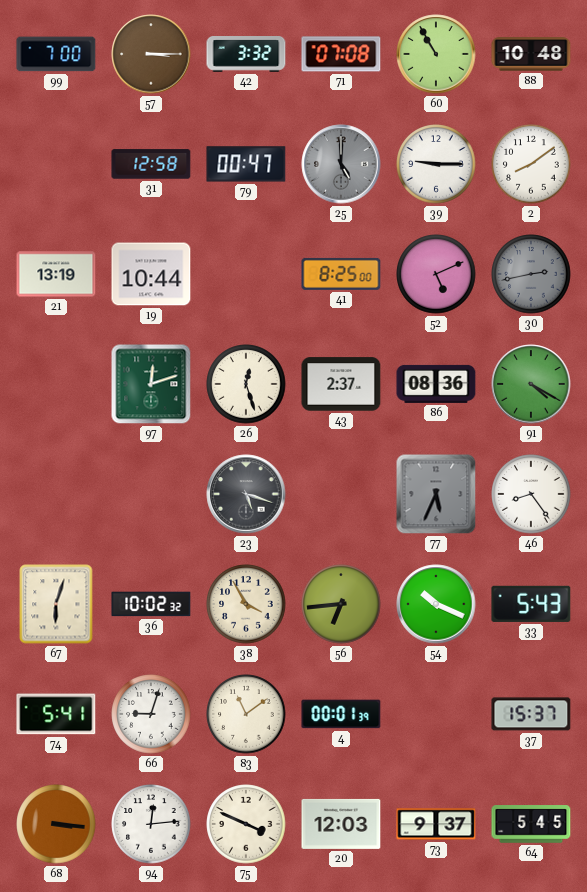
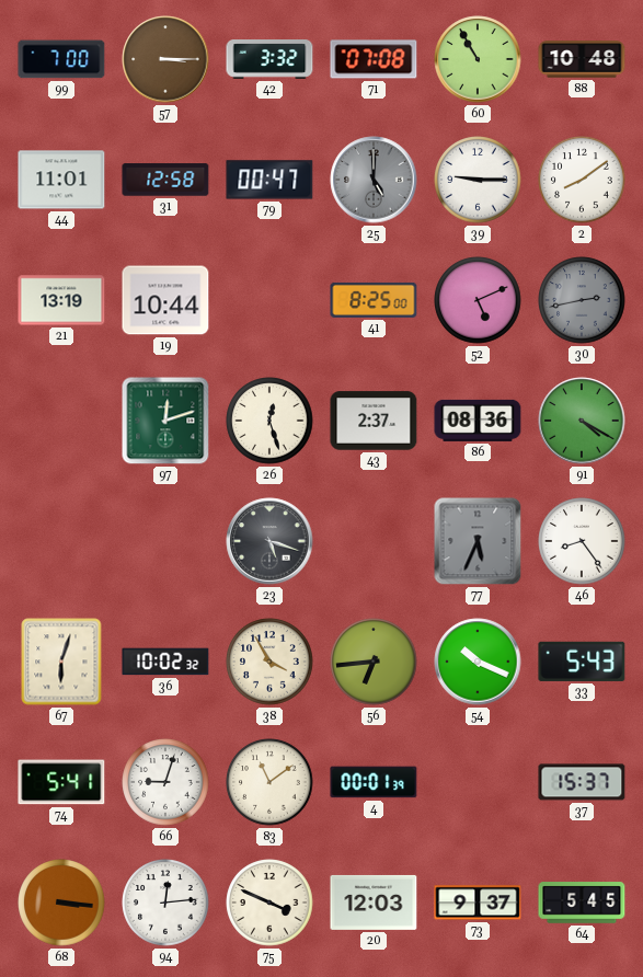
44: none -> 11:01
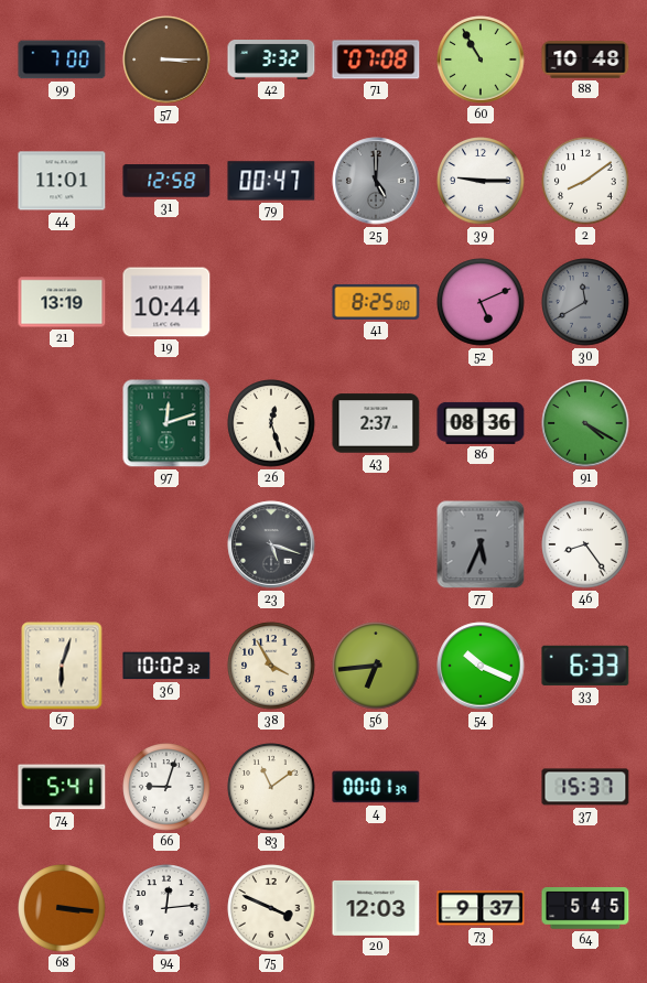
30: 2:43 -> 11:40
33: 5:43 -> 6:33
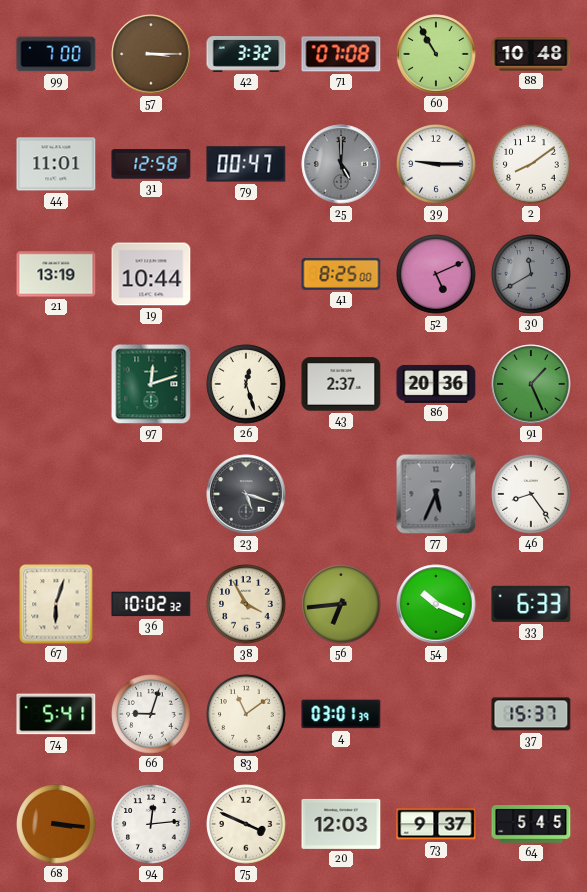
86: 08:36 -> 20:36
91: 4:20 -> 1:26
4: 00:01 -> 03:01
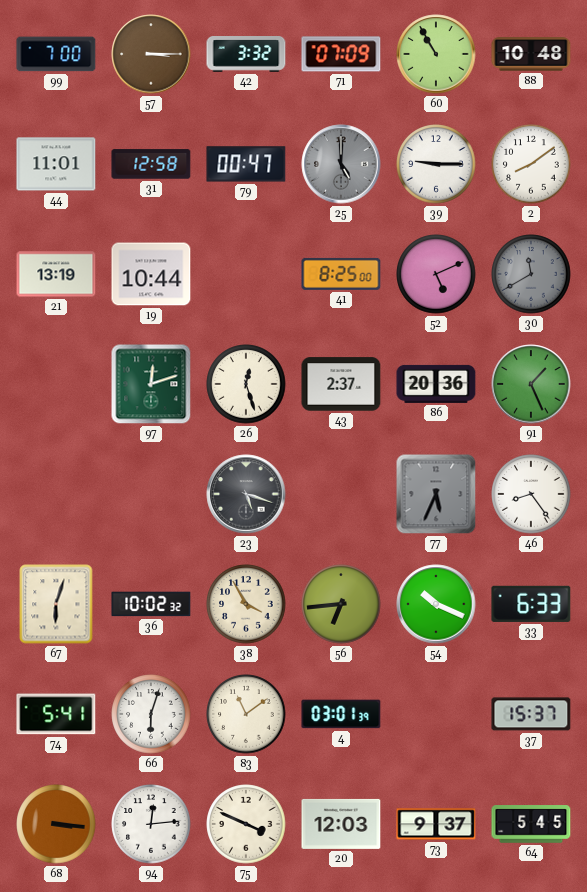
71: 07:08 -> 07:09
66: 9:03 -> 6:03
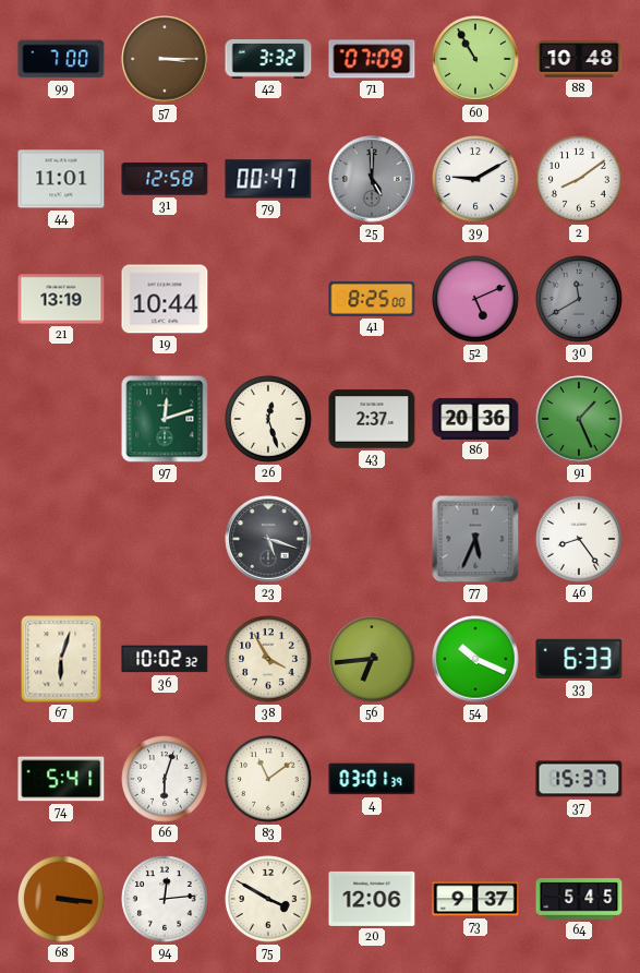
39: 9:15 -> 9:10
75: 3:49 -> 3:50
20: 12:03 -> 12:06
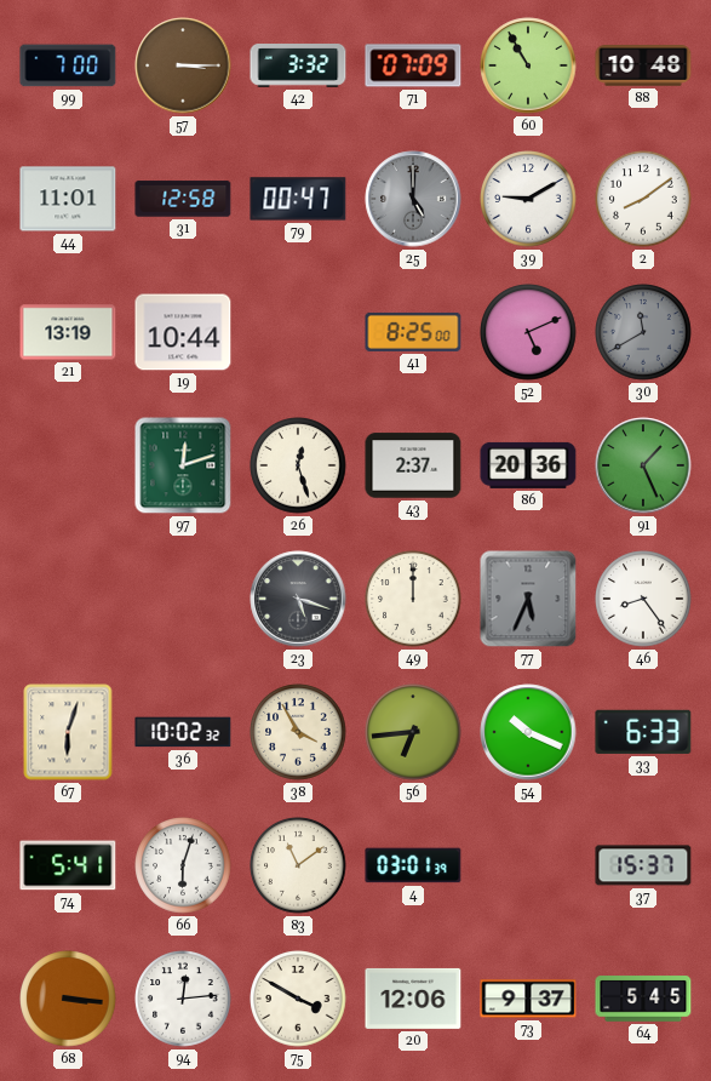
49: none -> 12:00
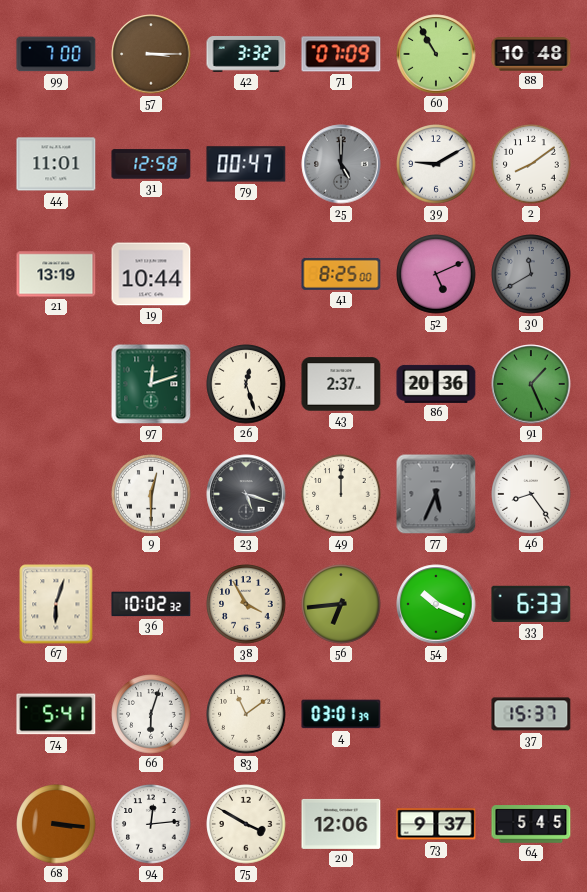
9: none -> 12:30
